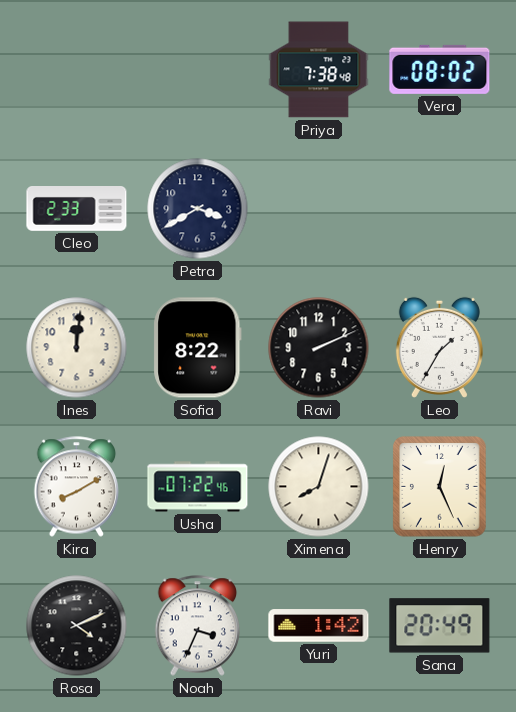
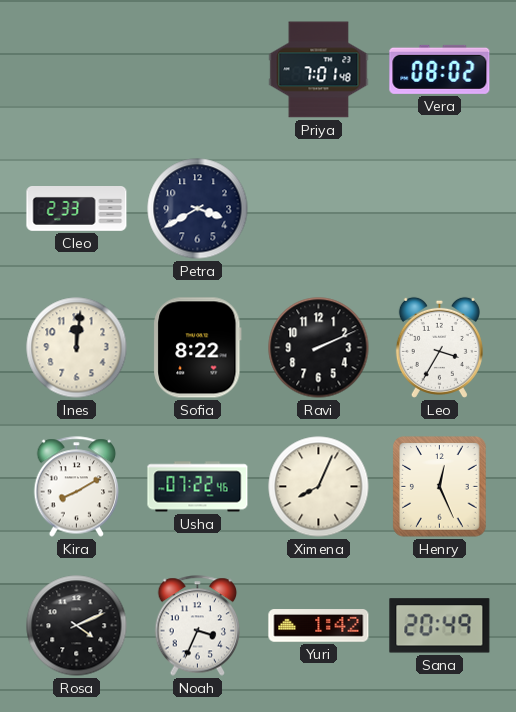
Priya: 7:38 -> 7:01
Leo: 1:35 -> 3:35
Ximena: 8:03 -> 8:04
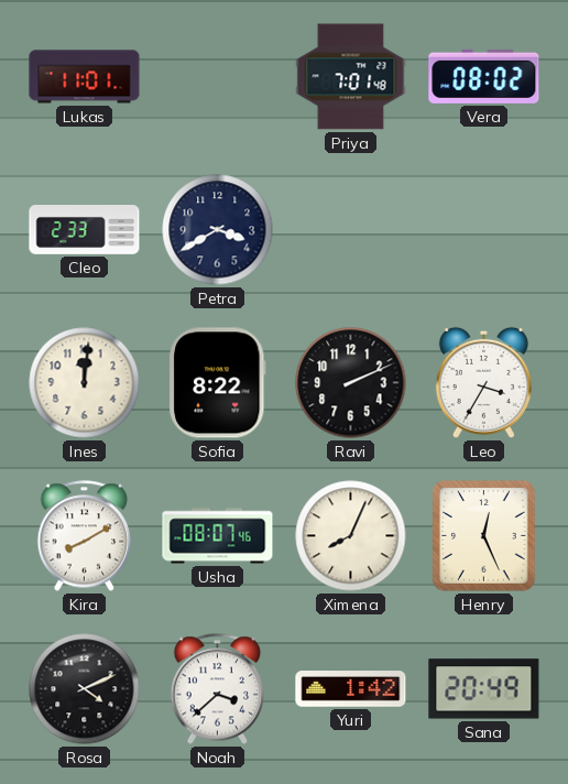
Lukas: none -> 11:01
Usha: 07:22 -> 08:07
Noah: 3:34 -> 3:38
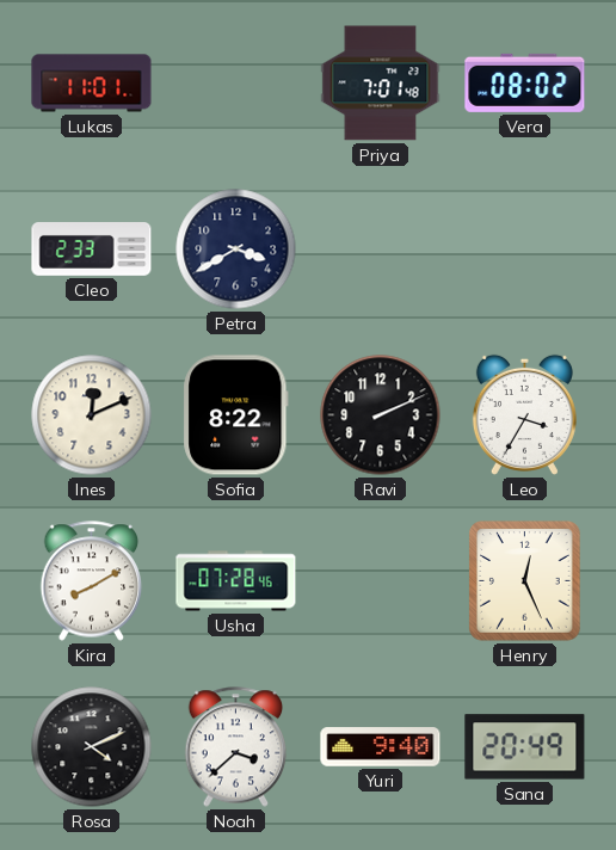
Ines: 12:01 -> 12:11
Usha: 08:07 -> 07:28
Ximena: 8:04 -> none
Yuri: 1:42 -> 9:40
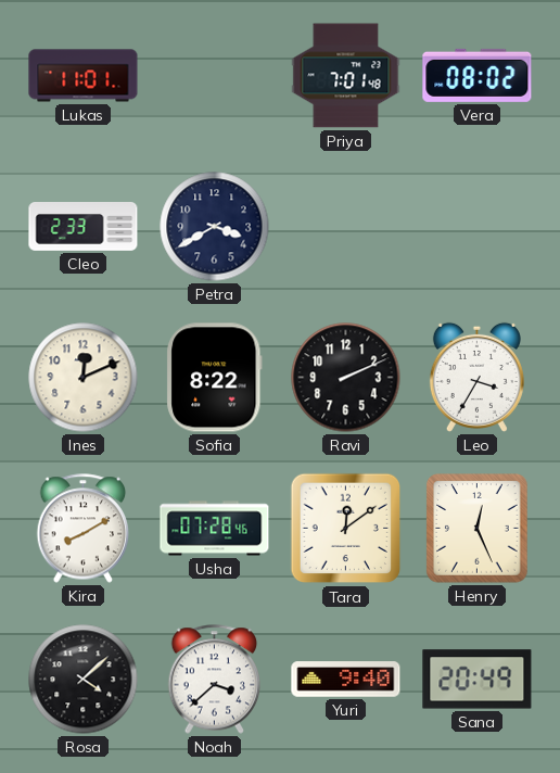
Tara: none -> 12:09
Rosa: 4:11 -> 4:08
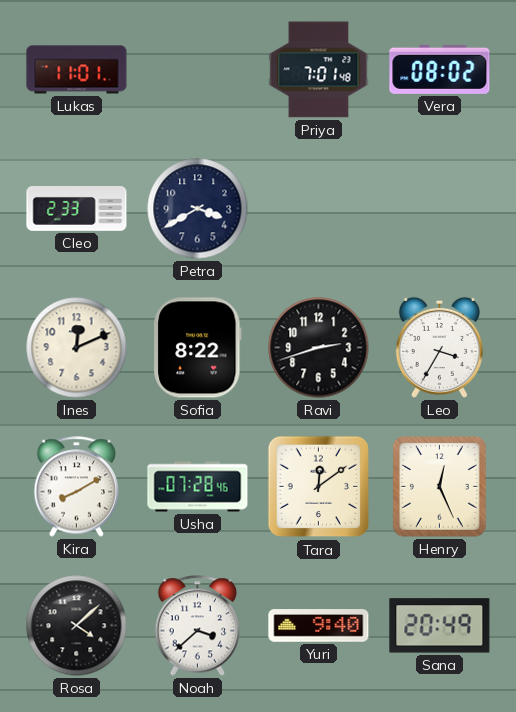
Ravi: 2:11 -> 2:42
